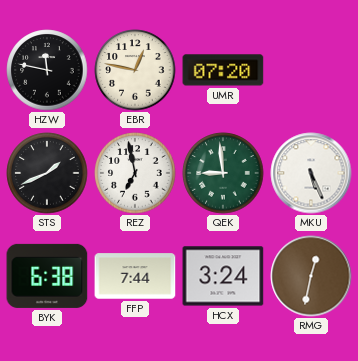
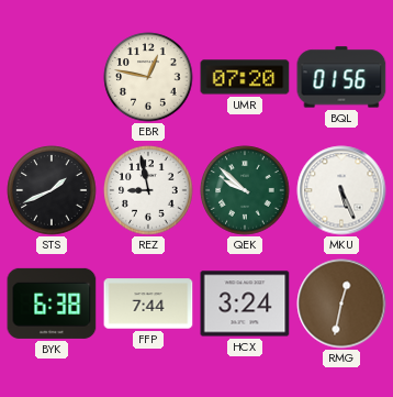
HZW: 11:47 -> none
BQL: none -> 01:56
REZ: 6:58 -> 8:58
QEK: 8:59 -> 9:52
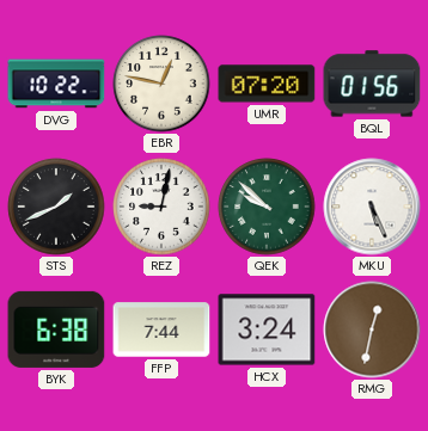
DVG: none -> 10:22
REZ: 8:58 -> 9:02
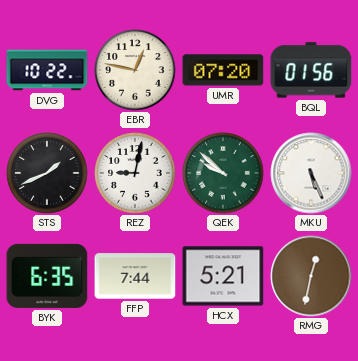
BYK: 6:38 -> 6:35
HCX: 3:24 -> 5:21
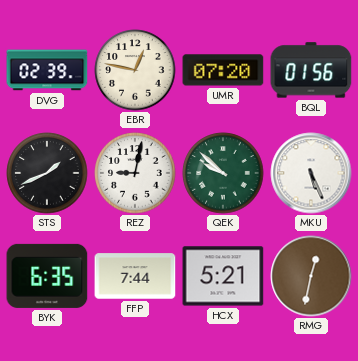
DVG: 10:22 -> 02:39
